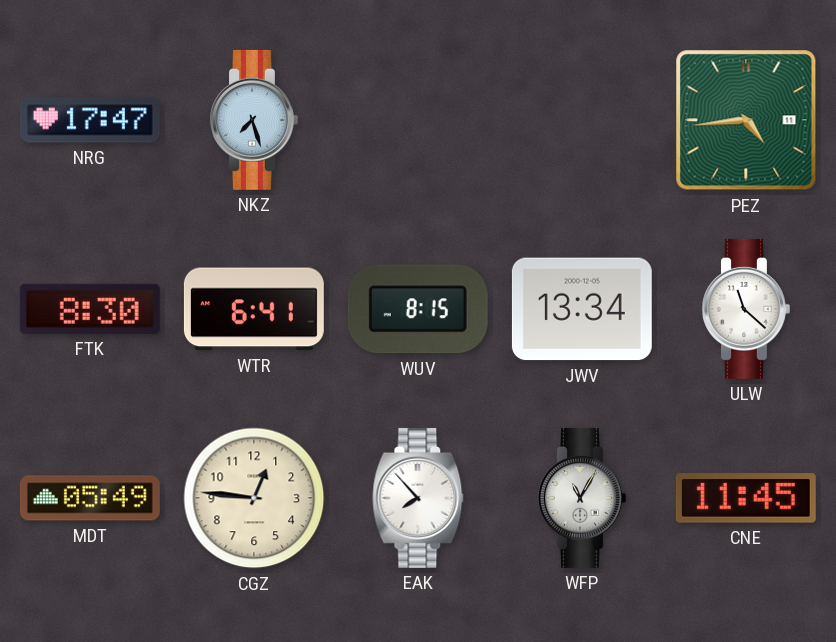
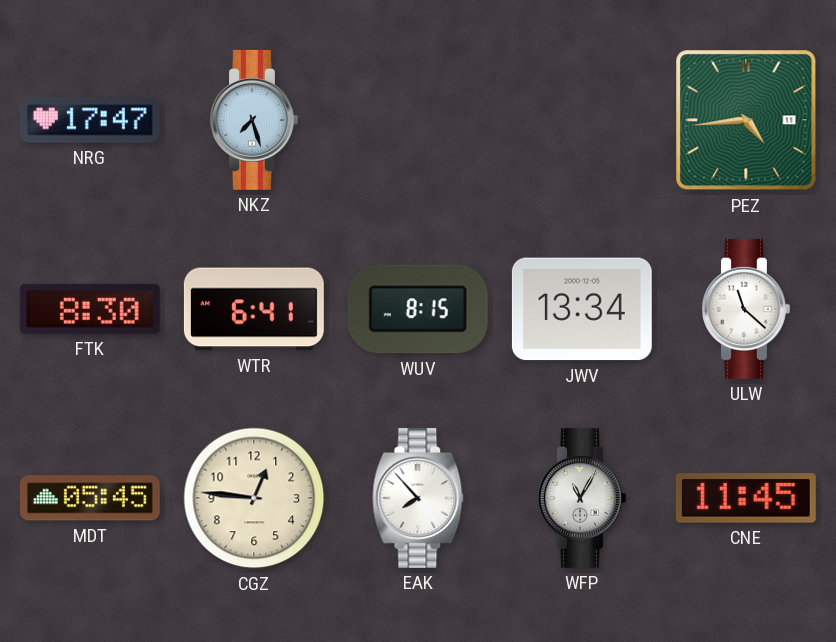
MDT: 05:49 -> 05:45
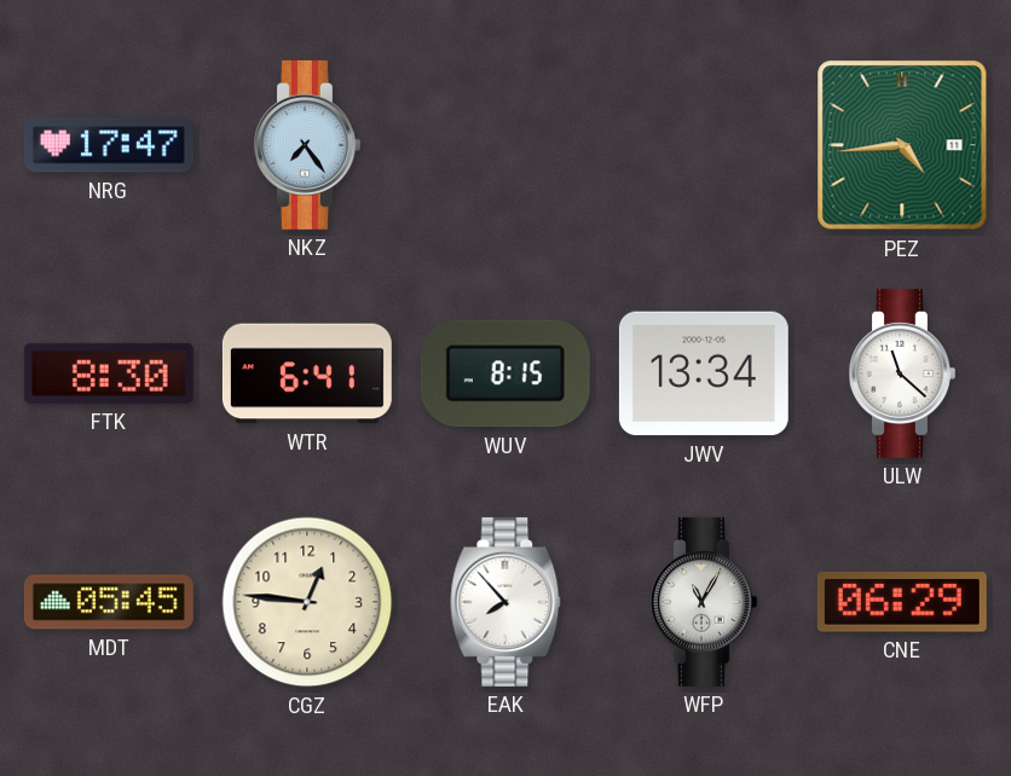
NKZ: 7:27 -> 7:24
CNE: 11:45 -> 06:29
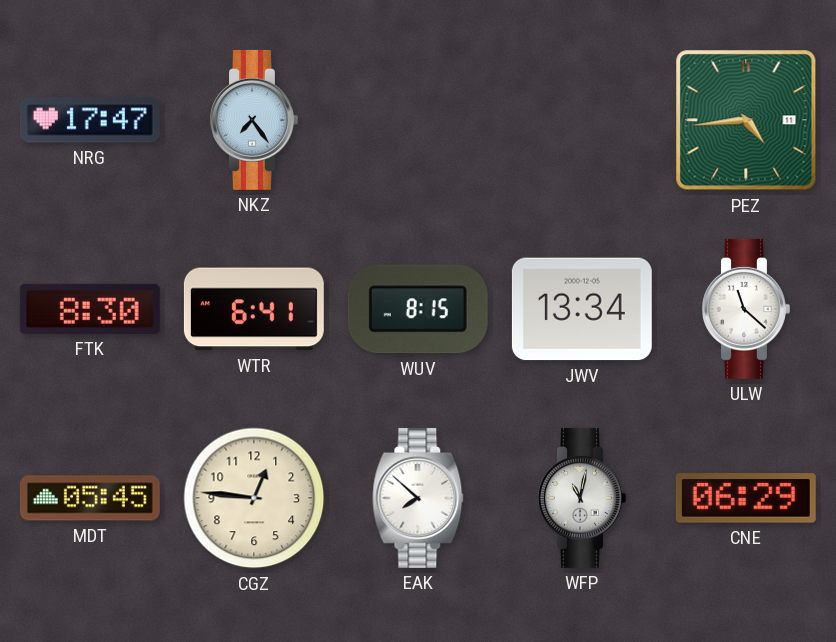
EAK: 7:53 -> 7:52
WFP: 11:05 -> 11:02
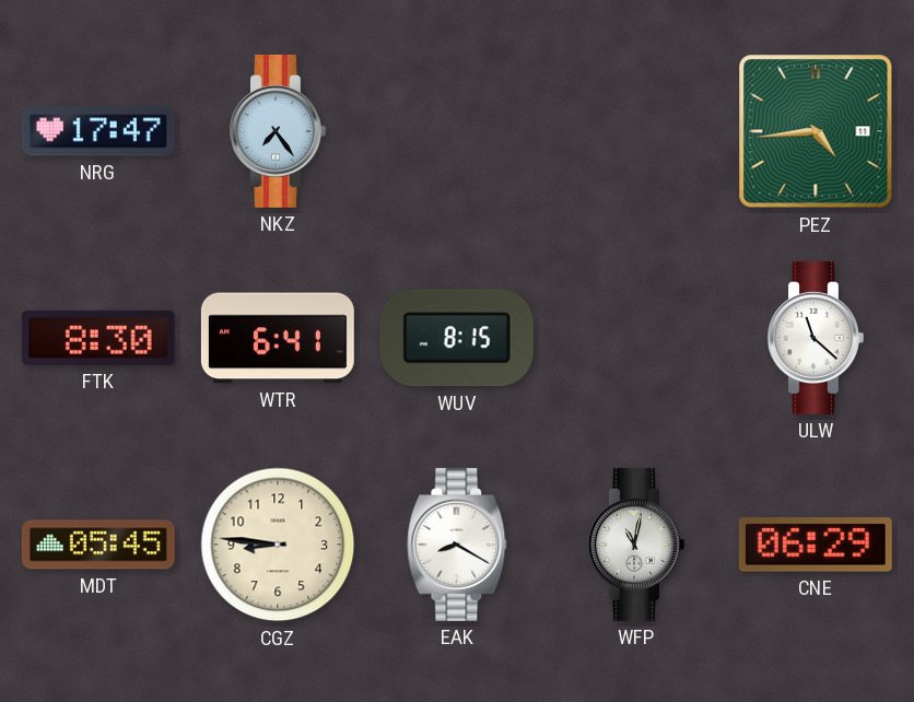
JWV: 13:34 -> none
CGZ: 12:46 -> 8:46
EAK: 7:52 -> 8:20
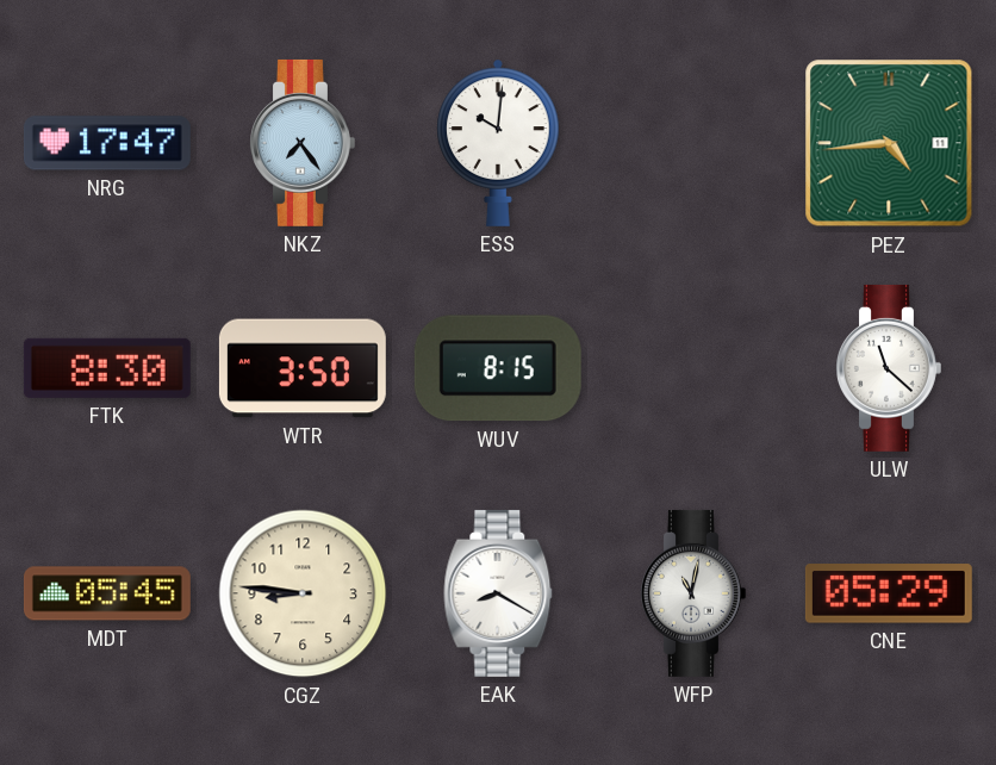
ESS: none -> 10:01
WTR: 6:41 -> 3:50
CNE: 06:29 -> 05:29
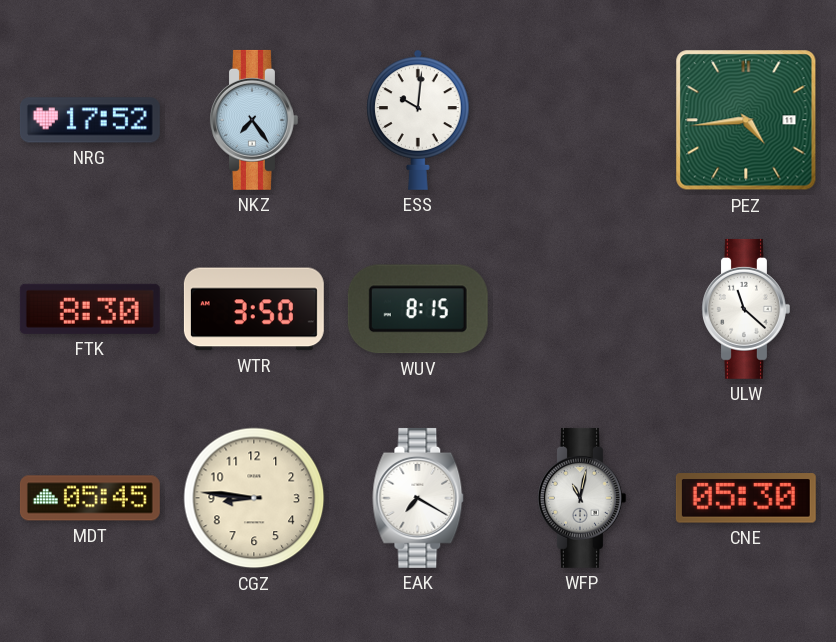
NRG: 17:47 -> 17:52
EAK: 8:20 -> 7:20
CNE: 05:29 -> 05:30
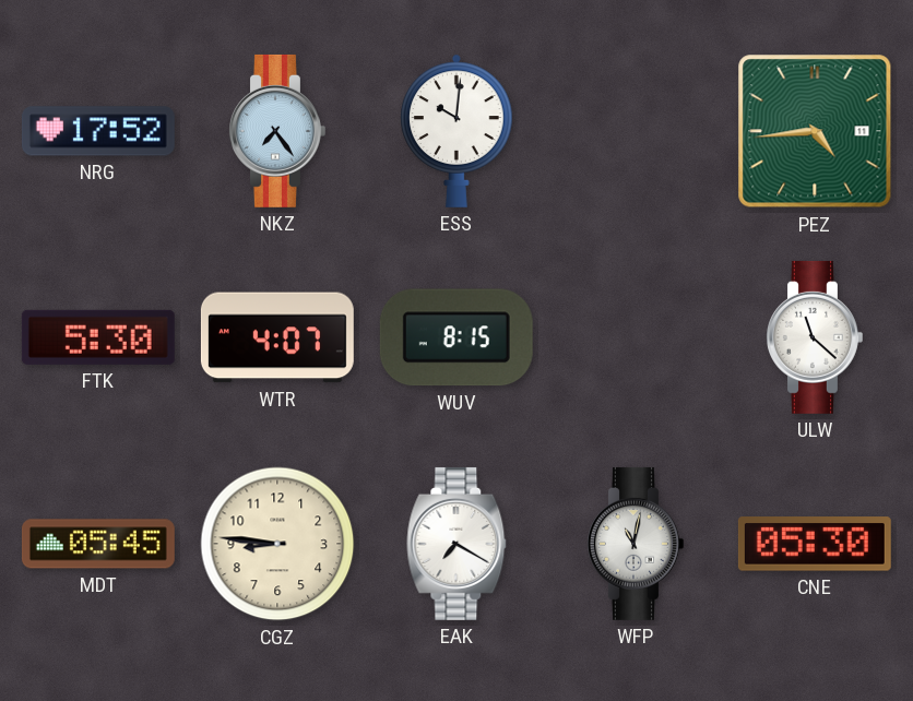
FTK: 8:30 -> 5:30
WTR: 3:50 -> 4:07
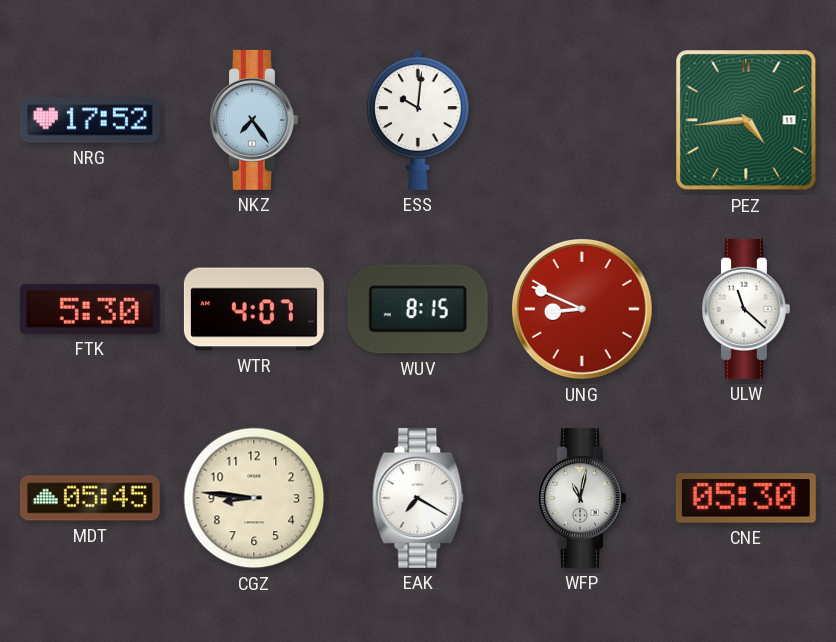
UNG: none -> 8:49
